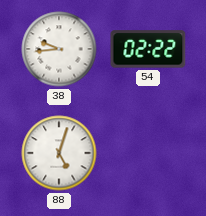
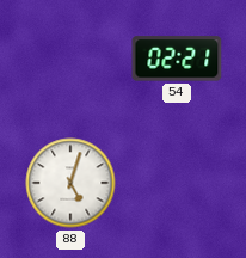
38: 9:44 -> none
54: 02:22 -> 02:21
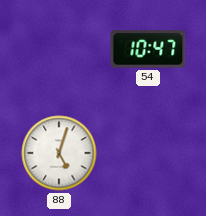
54: 02:21 -> 10:47
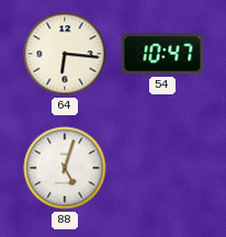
64: none -> 6:16
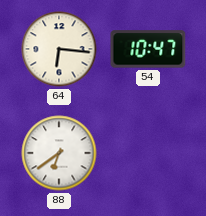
88: 5:03 -> 6:39
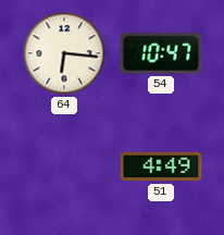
88: 6:39 -> none
51: none -> 4:49
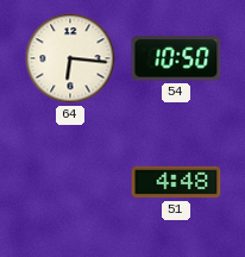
54: 10:47 -> 10:50
51: 4:49 -> 4:48
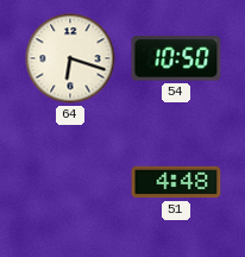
64: 6:16 -> 6:18
